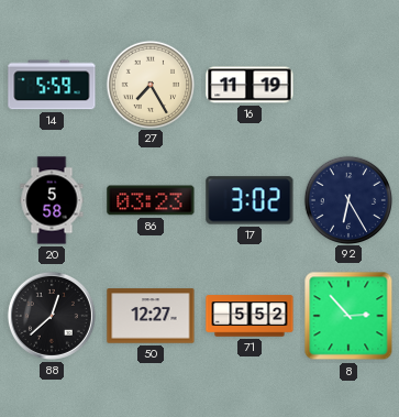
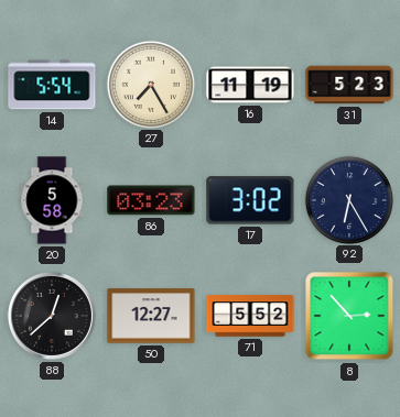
14: 5:59 -> 5:54
31: none -> 5:23
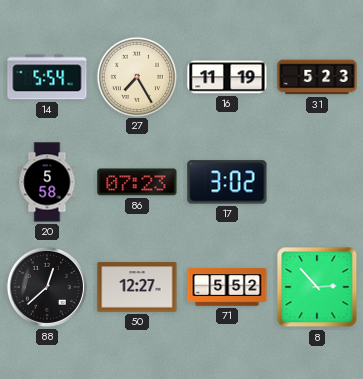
86: 03:23 -> 07:23
92: 6:25 -> none
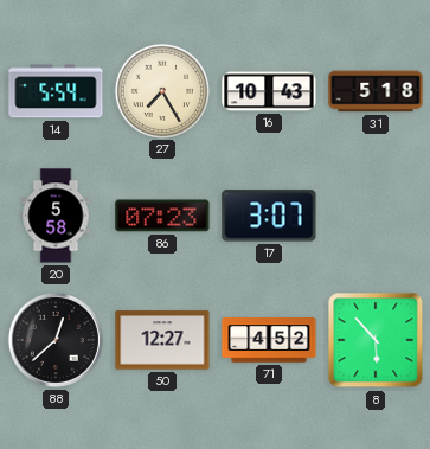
16: 11:19 -> 10:43
31: 5:23 -> 5:18
17: 3:02 -> 3:07
71: 5:52 -> 4:52
8: 2:53 -> 5:53
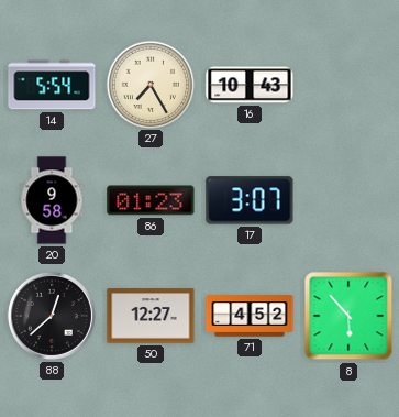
31: 5:18 -> none
20: 5:58 -> 9:58
86: 07:23 -> 01:23
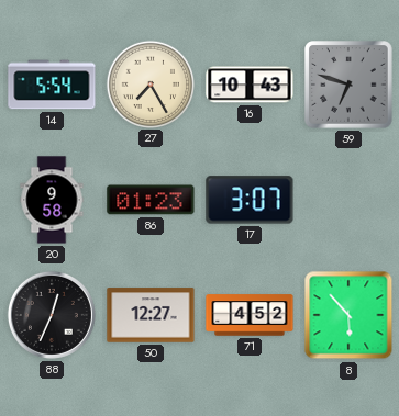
59: none -> 6:48
88: 12:38 -> 12:34
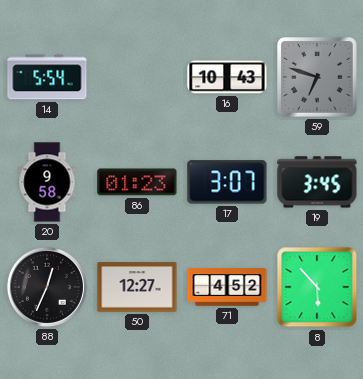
27: 7:25 -> none
19: none -> 3:45
